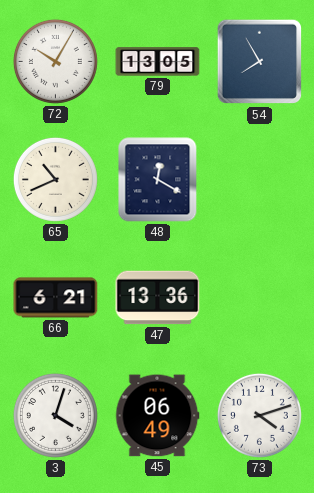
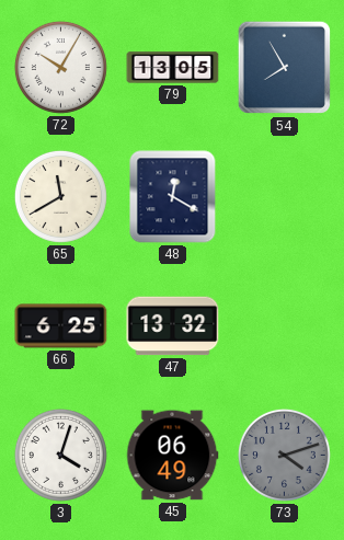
65: 10:41 -> 11:40
66: 6:21 -> 6:25
47: 13:36 -> 13:32
73 dial: white -> grey
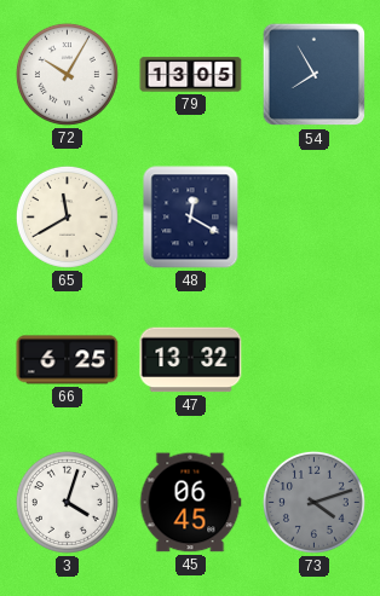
45: 06:49 -> 06:45
